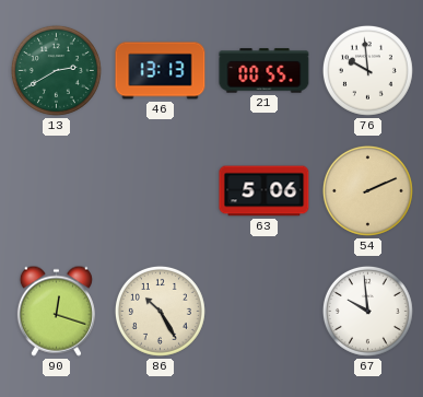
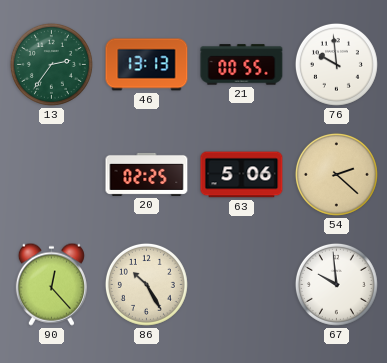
13: 2:40 -> 2:36
20: none -> 02:25
54: 2:11 -> 2:22
90: 12:18 -> 12:23
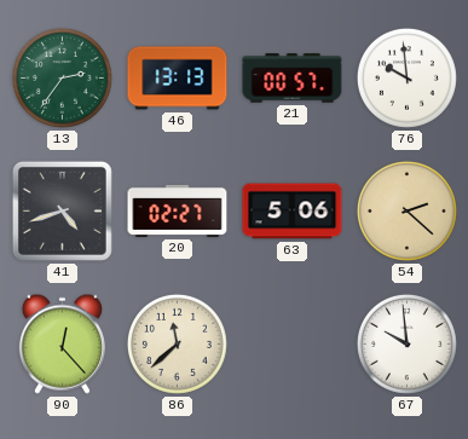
21: 00:55 -> 00:57
41: none -> 4:42
20: 02:25 -> 02:27
86: 10:25 -> 11:38
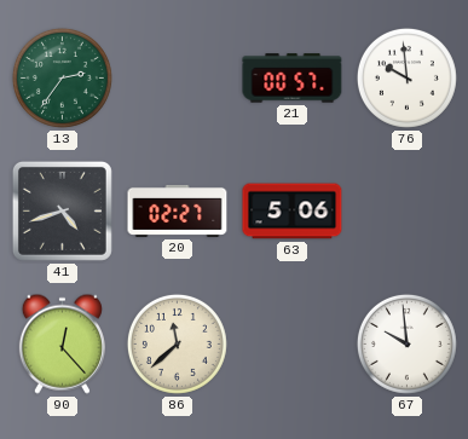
46: 13:13 -> none
54: 2:22 -> none
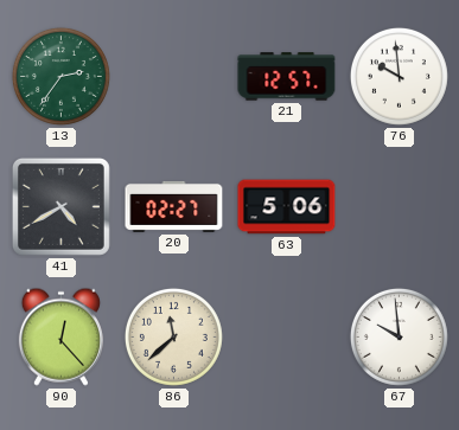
21: 00:57 -> 12:57
41: 4:42 -> 4:40
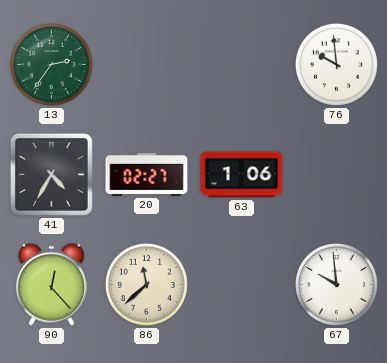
21: 12:57 -> none
41: 4:40 -> 4:35
63: 5:06 -> 1:06
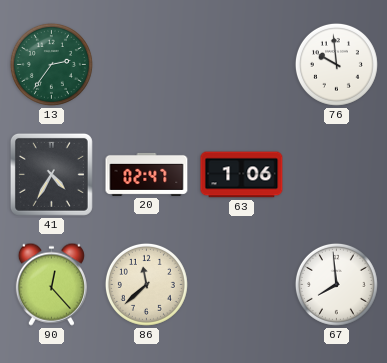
20: 02:27 -> 02:47
67: 9:59 -> 7:59
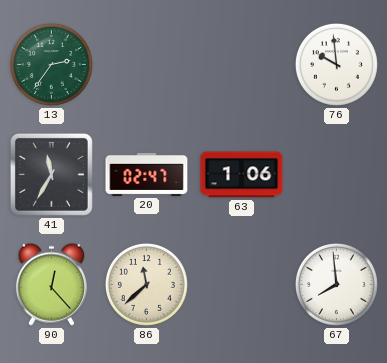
41: 4:35 -> 11:35
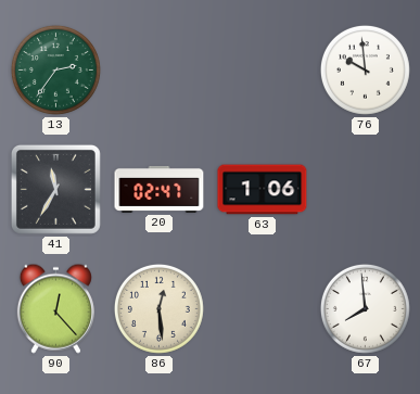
86: 11:38 -> 12:29
